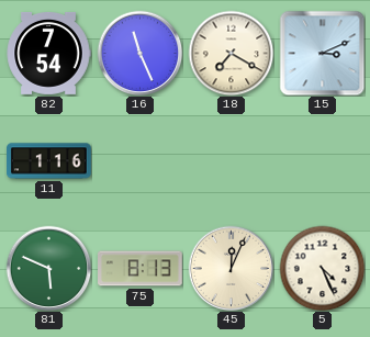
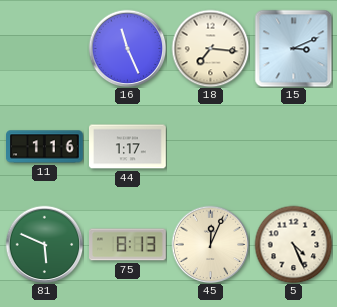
82: 7:54 -> none
18: 7:20 -> 7:16
44: none -> 1:17
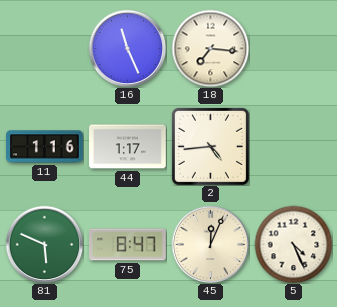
15: 3:11 -> none
2: none -> 4:44
75: 8:13 -> 8:47
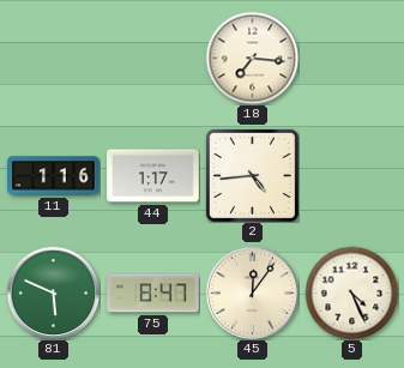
16: 11:26 -> none
45: 12:04 -> 12:06
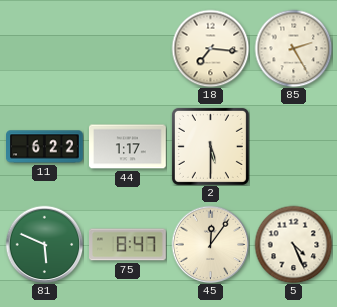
85: none -> 2:25
11: 1:16 -> 6:22
2: 4:44 -> 5:30
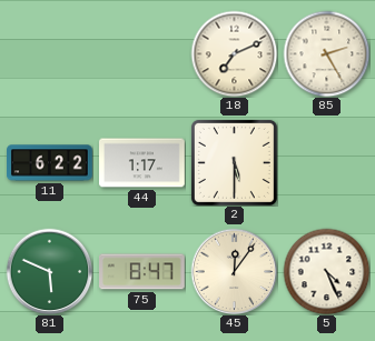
18: 7:16 -> 7:11
